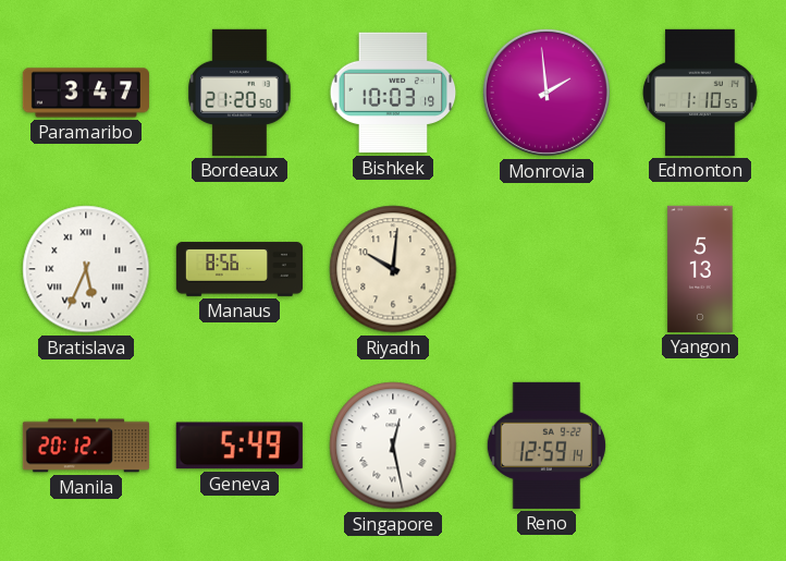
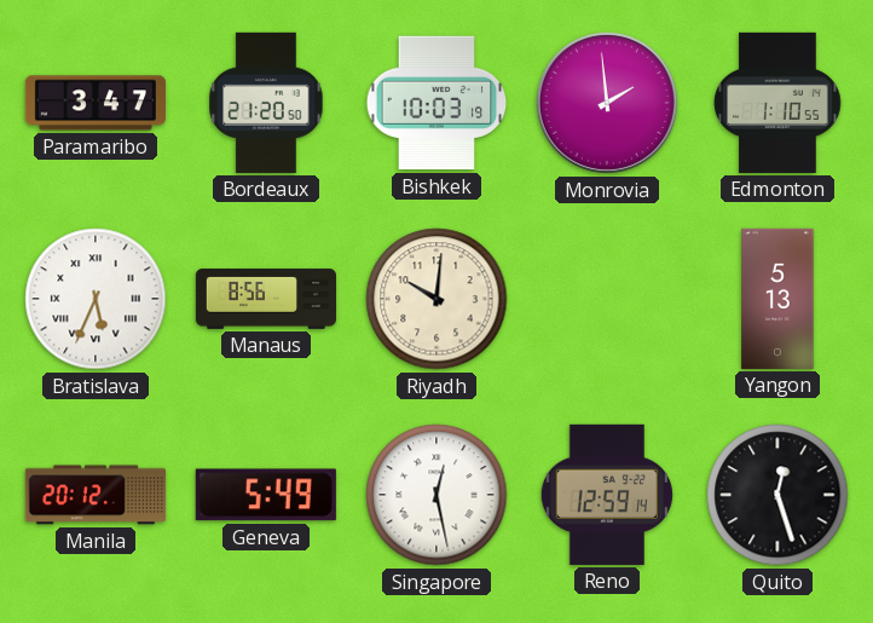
Quito: none -> 12:27
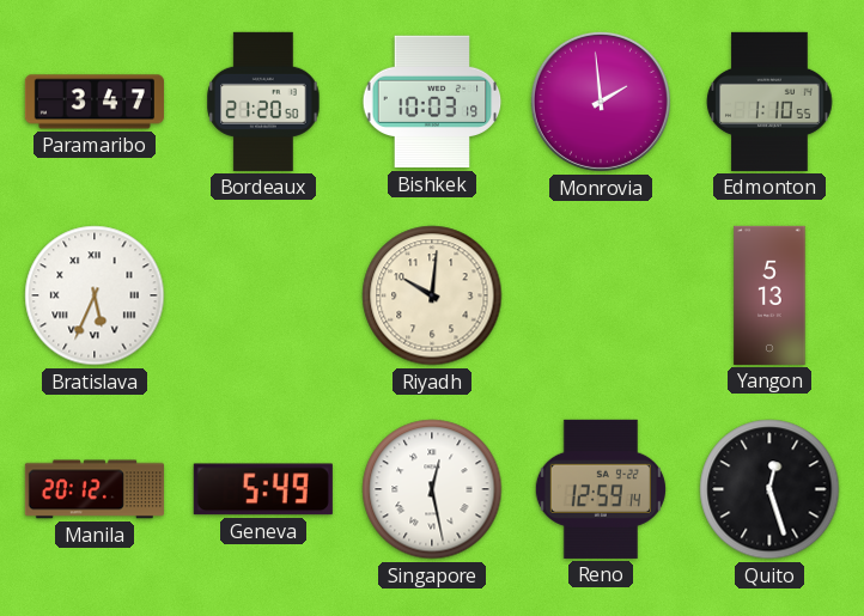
Manaus: 8:56 -> none
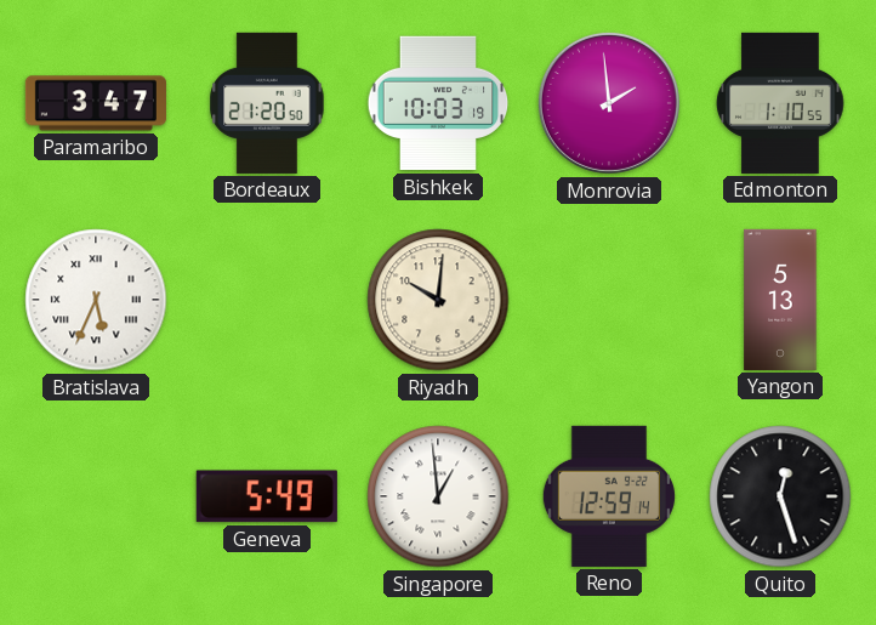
Manila: 20:12 -> none
Singapore: 12:28 -> 12:59
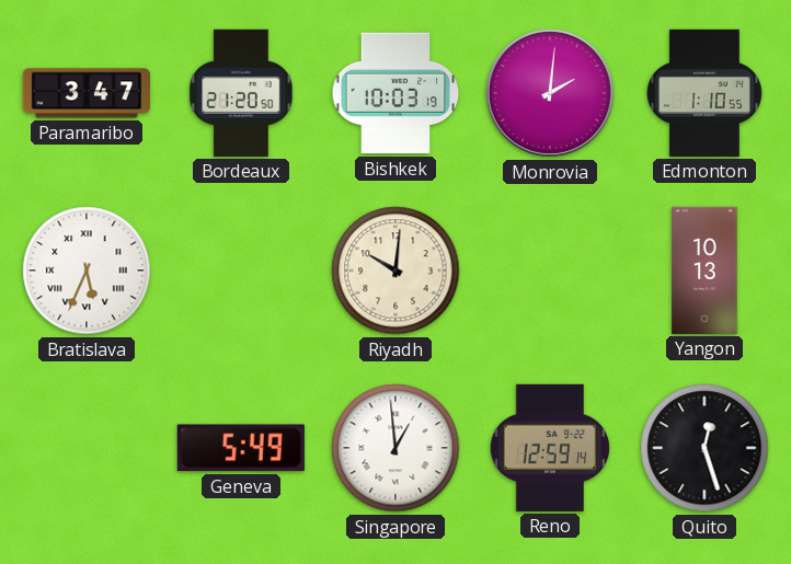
Monrovia: 1:59 -> 2:01
Yangon: 5:13 -> 10:13
